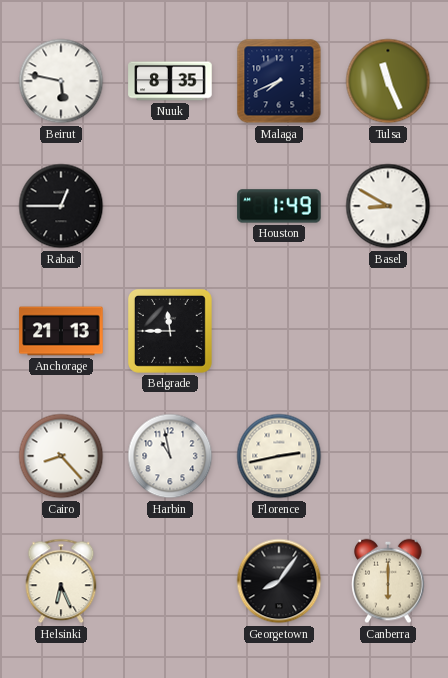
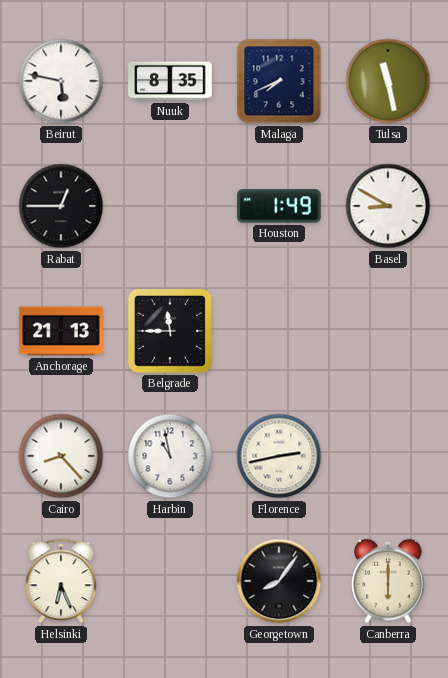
Tulsa: 11:26 -> 11:28
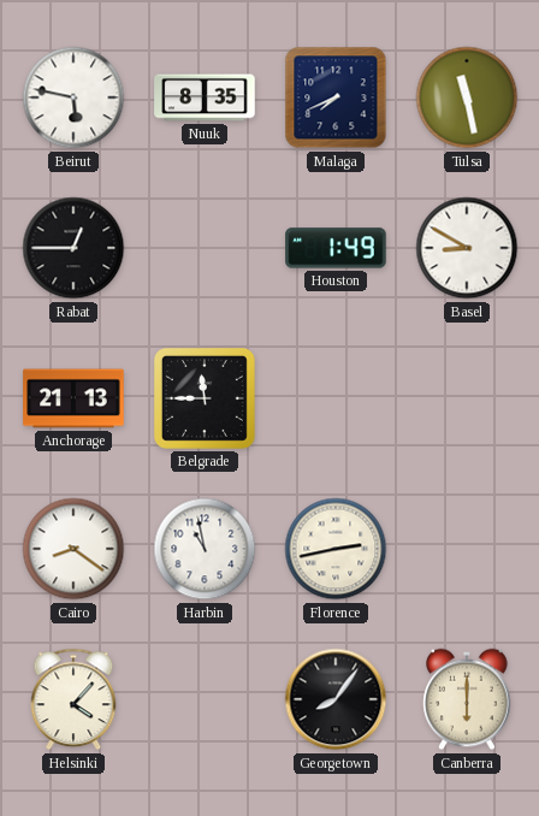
Cairo: 8:23 -> 8:21
Helsinki: 6:26 -> 4:07
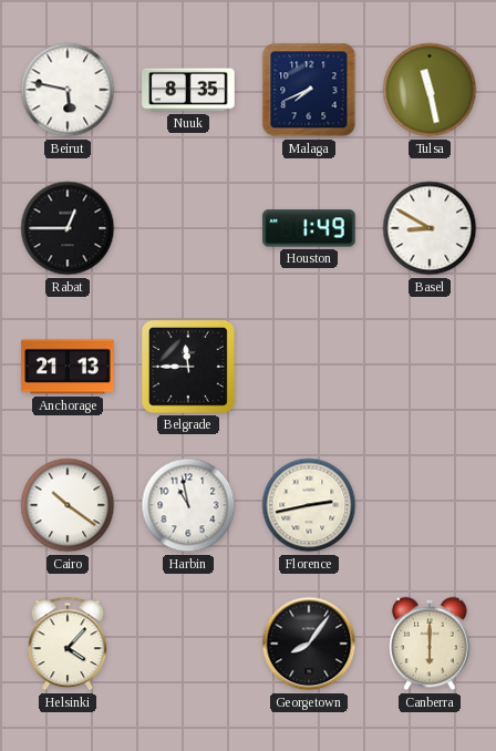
Cairo: 8:21 -> 10:21
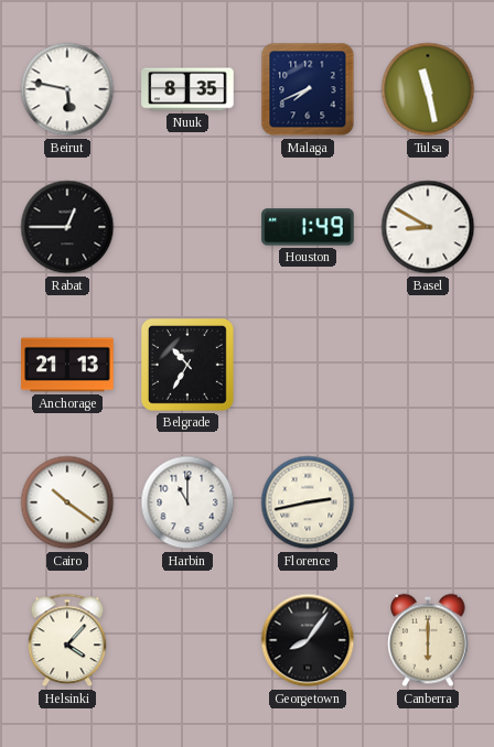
Belgrade: 11:45 -> 10:35
Harbin: 10:58 -> 11:00
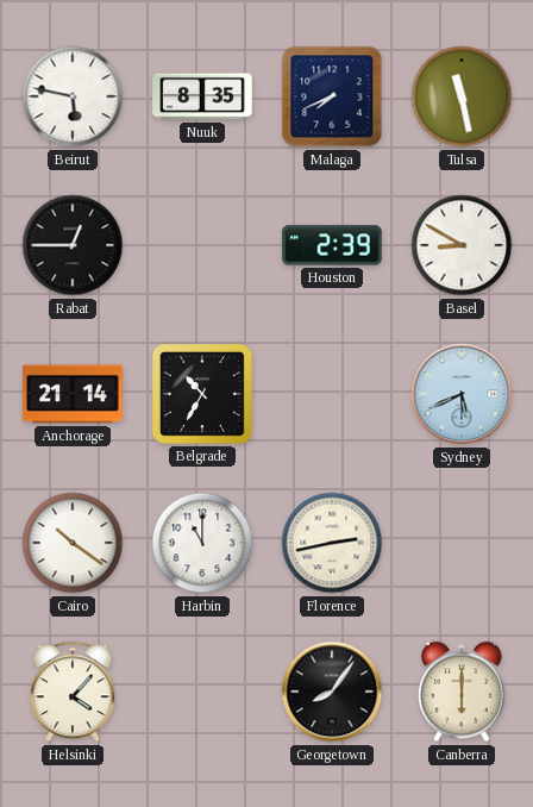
Houston: 1:49 -> 2:39
Anchorage: 21:13 -> 21:14
Sydney: none -> 5:41
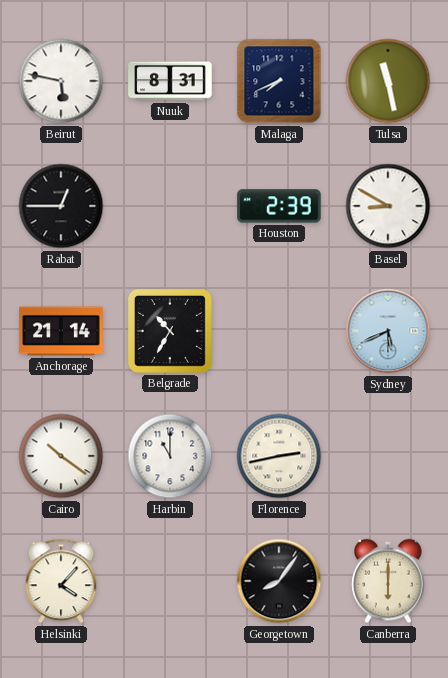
Nuuk: 8:35 -> 8:31
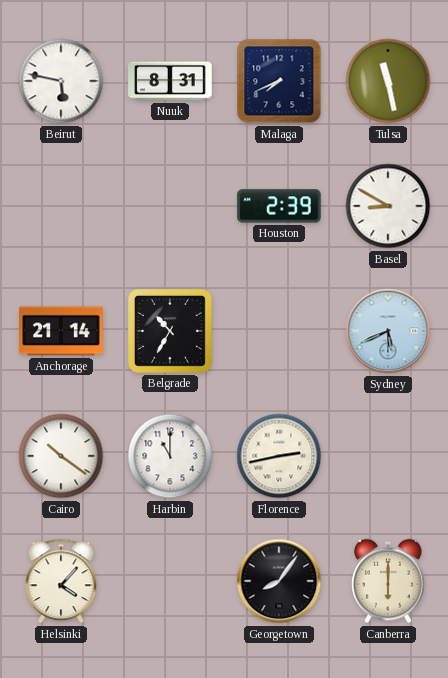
Rabat: 12:45 -> none
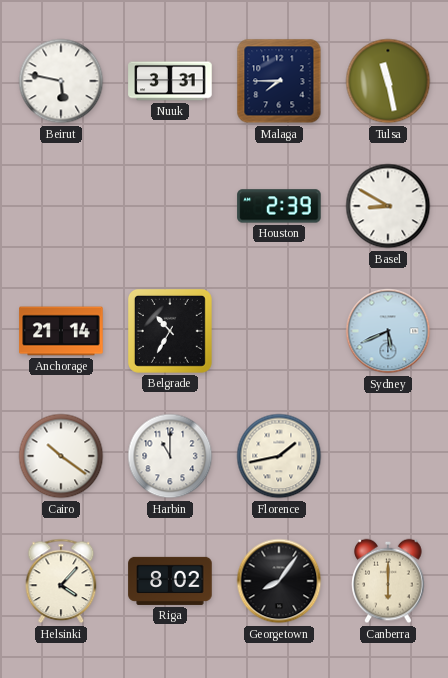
Nuuk: 8:31 -> 3:31
Malaga: 7:41 -> 7:45
Florence: 2:43 -> 1:43
Riga: none -> 8:02
